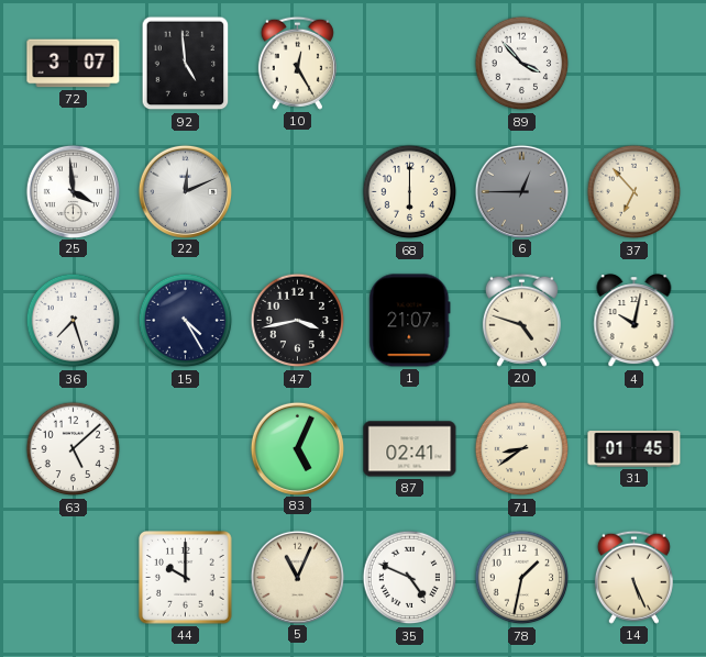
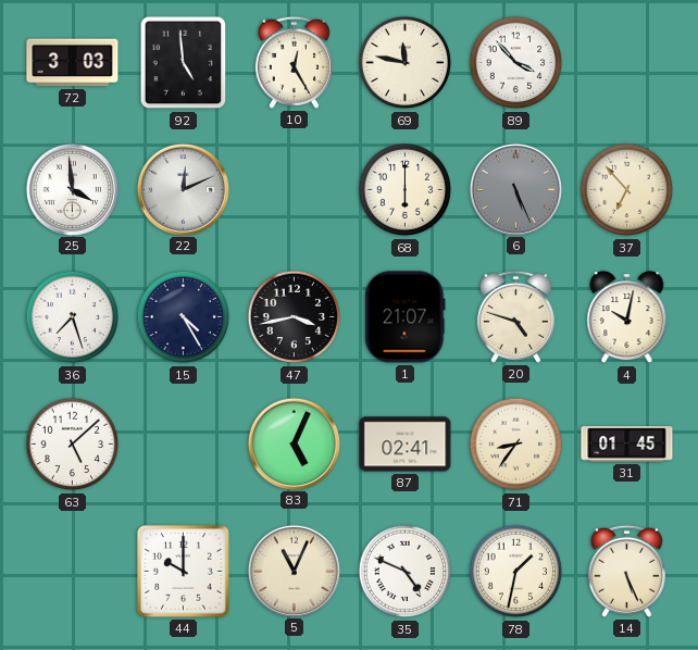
72: 3:07 -> 3:03
69: none -> 11:47
6: 12:45 -> 5:26
71: 8:39 -> 8:36
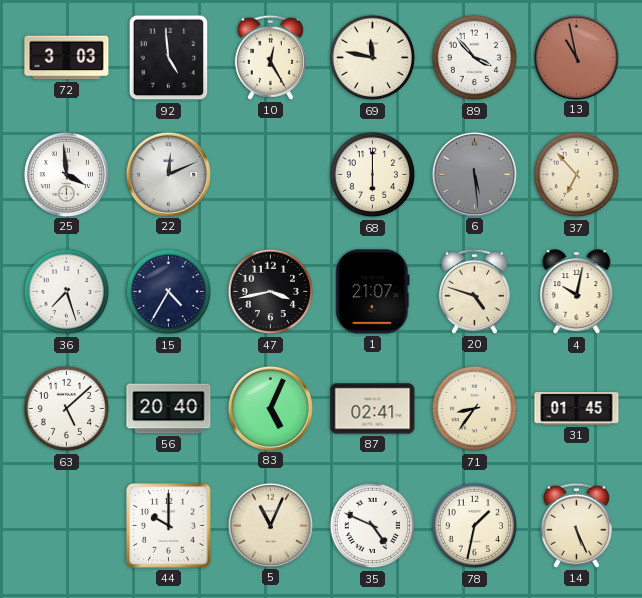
13: none -> 10:58
6: 5:26 -> 5:29
15: 4:25 -> 4:35
56: none -> 20:40
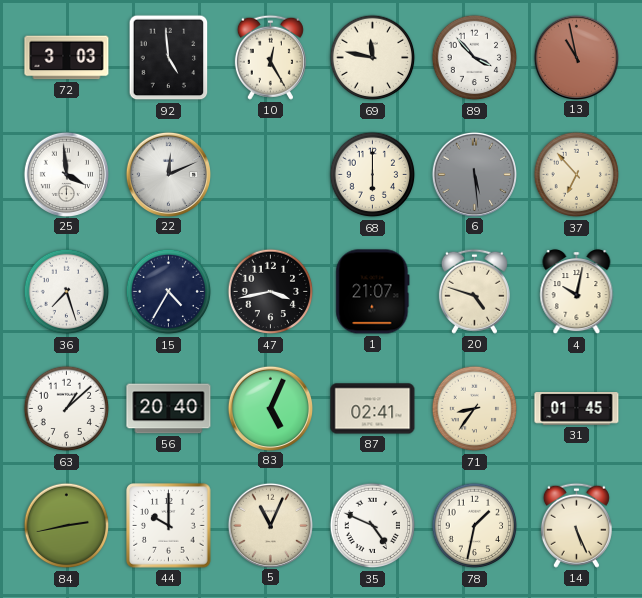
63: 5:08 -> 1:08
84: none -> 2:43
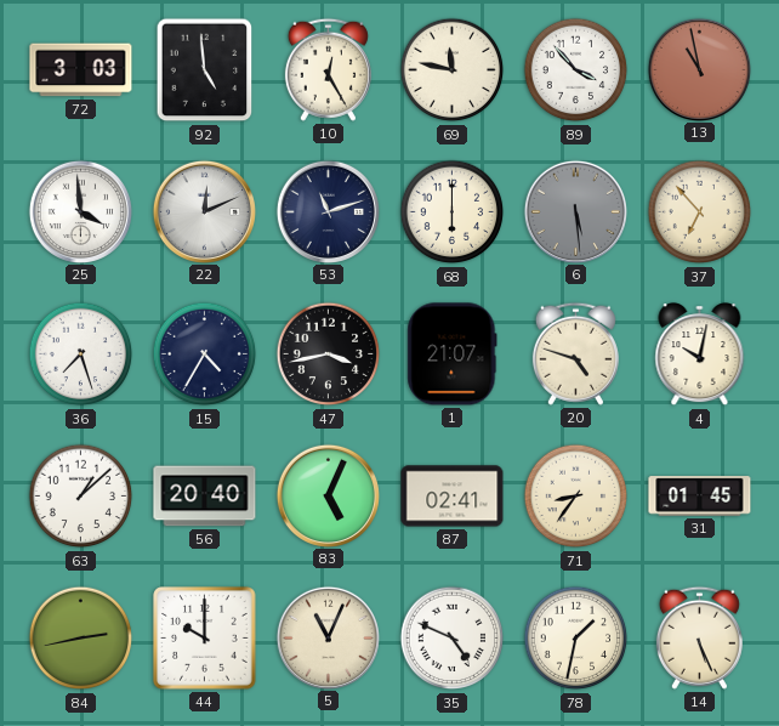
53: none -> 11:12
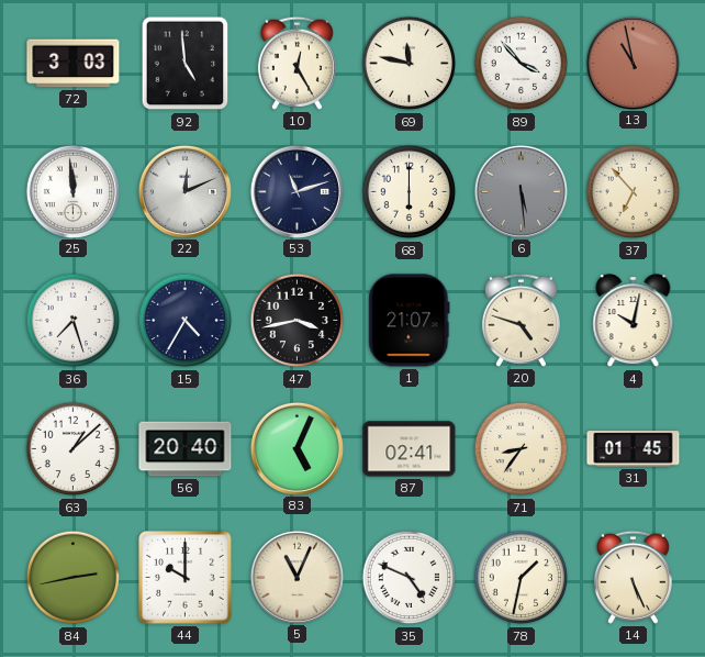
25: 3:59 -> 11:59
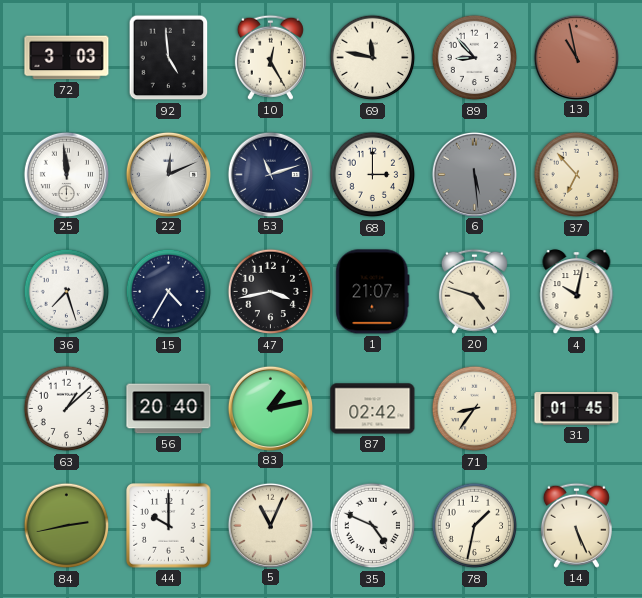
89: 3:53 -> 8:53
68: 6:00 -> 3:00
83: 5:04 -> 1:13
87: 02:41 -> 02:42
